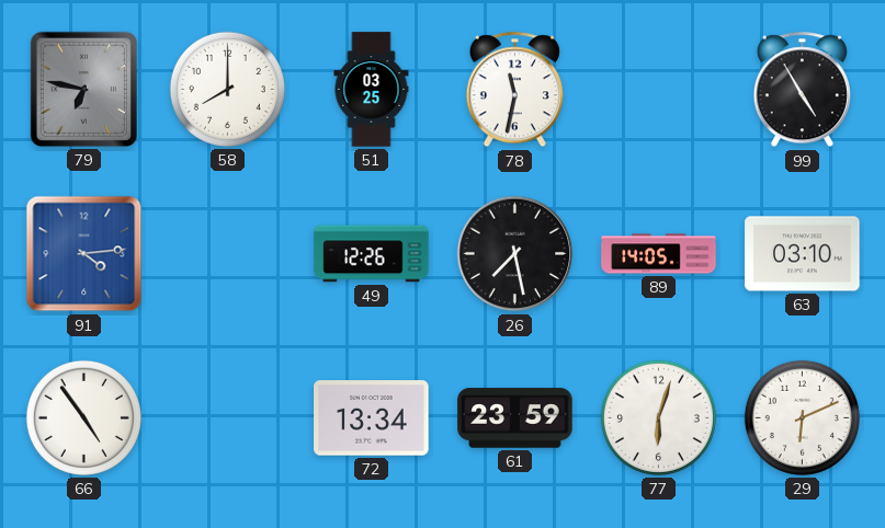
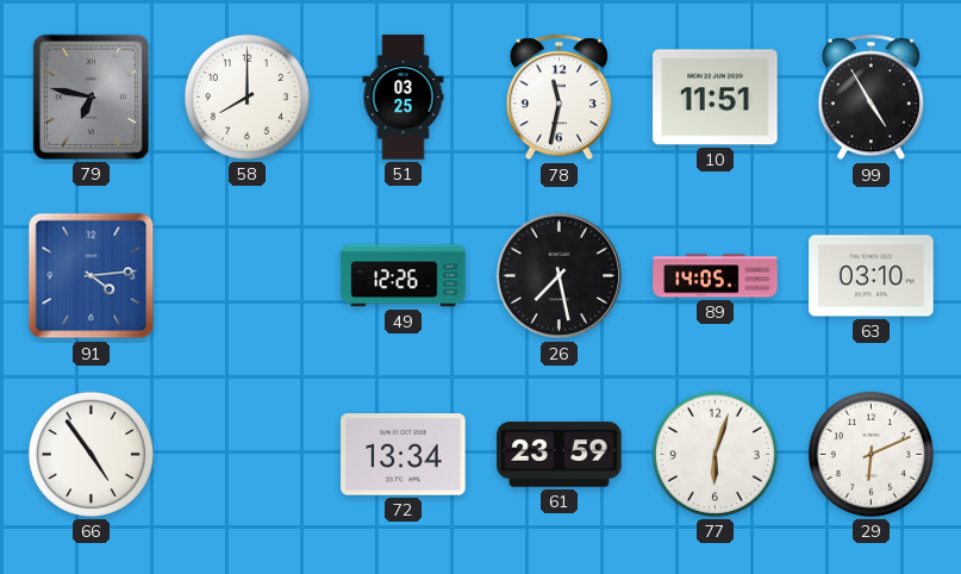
10: none -> 11:51
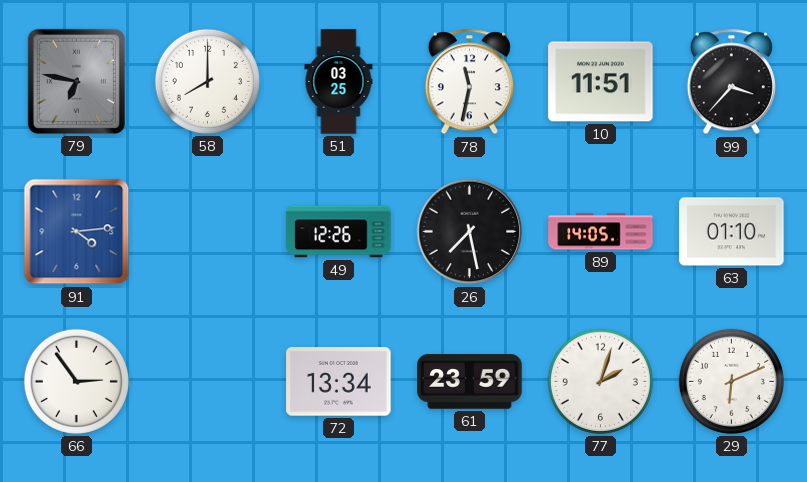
99: 4:55 -> 3:37
63: 03:10 -> 01:10
66: 4:54 -> 2:54
77: 6:03 -> 2:03
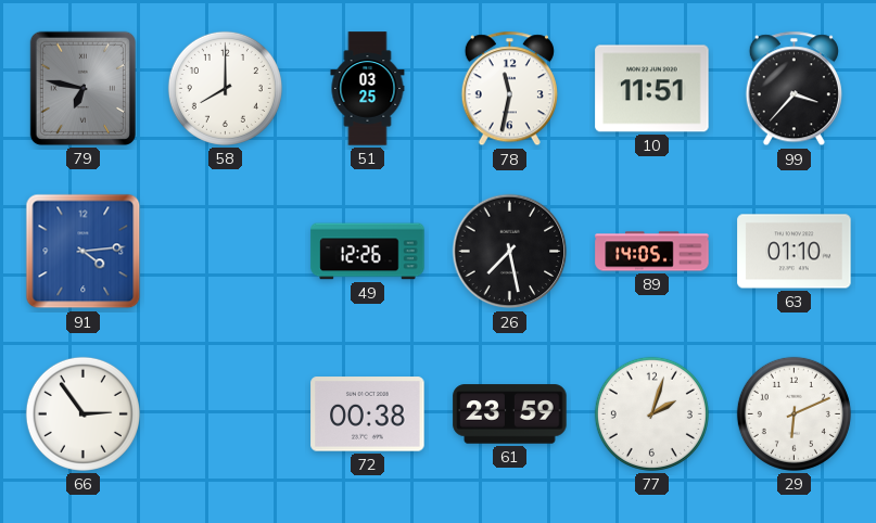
72: 13:34 -> 00:38
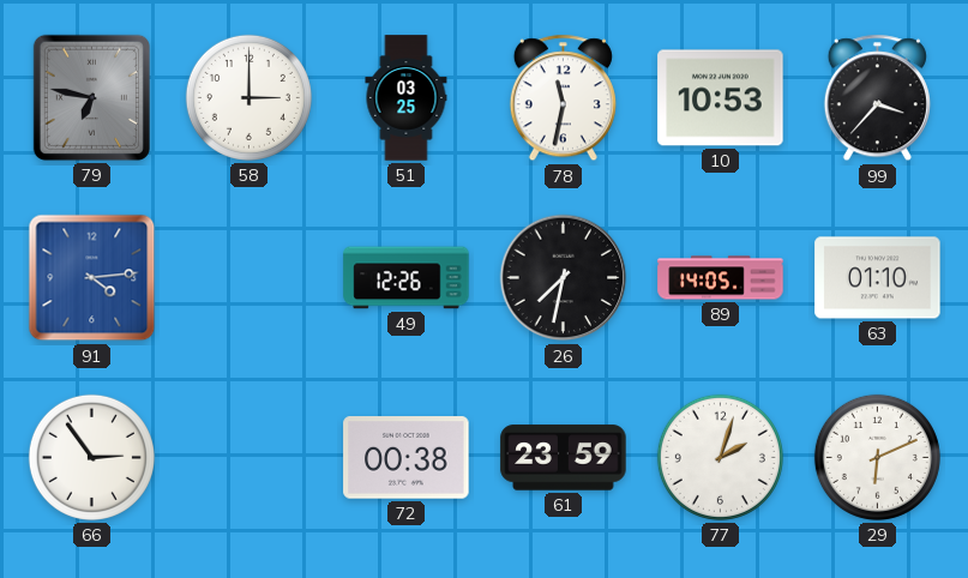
58: 8:00 -> 3:00
10: 11:51 -> 10:53
26: 7:28 -> 7:32
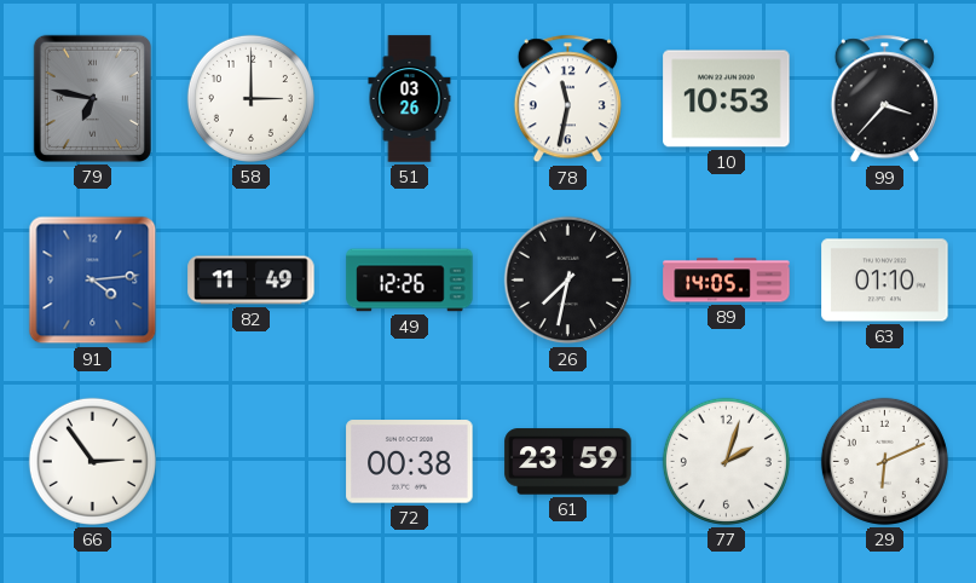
51: 03:25 -> 03:26
82: none -> 11:49
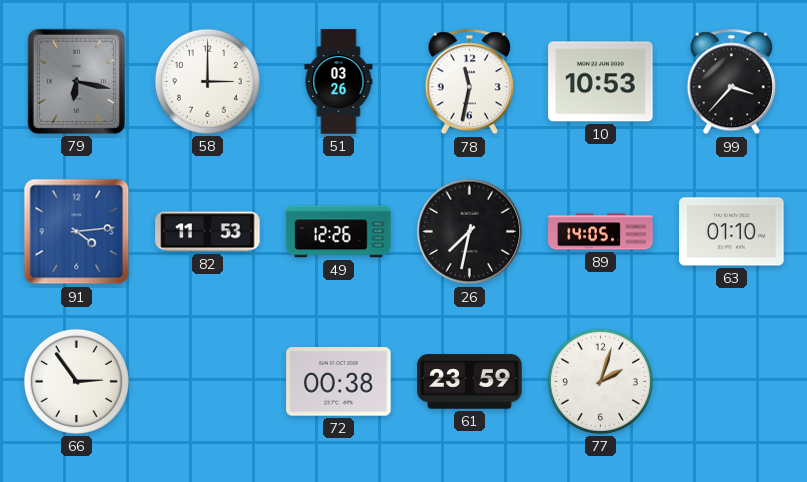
79: 6:47 -> 6:17
82: 11:49 -> 11:53
29: 6:11 -> none
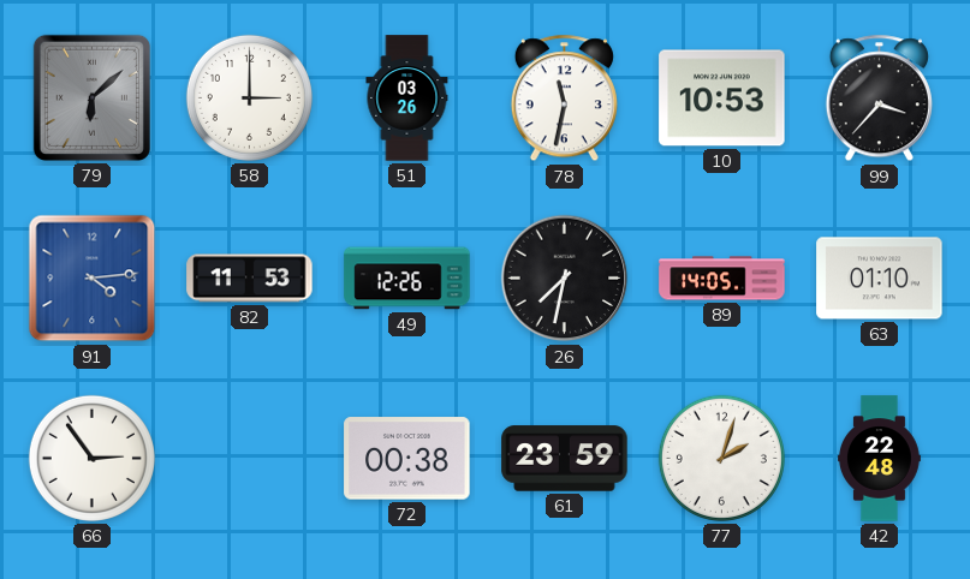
79: 6:17 -> 6:08
42: none -> 22:48
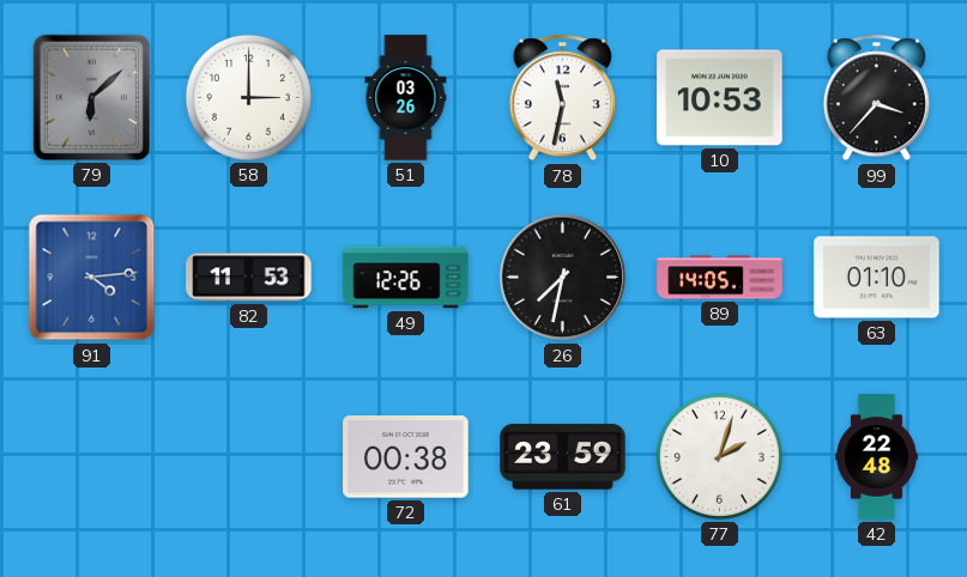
66: 2:54 -> none
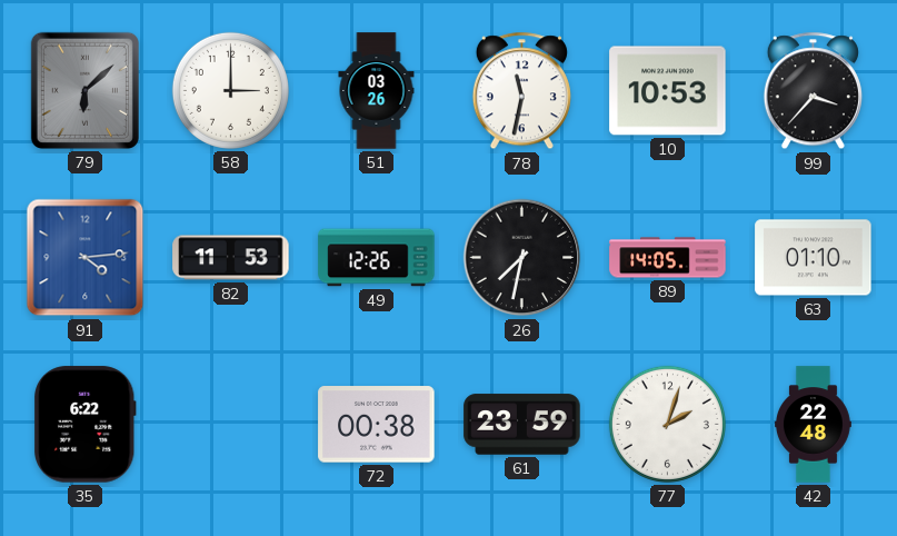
35: none -> 6:22
